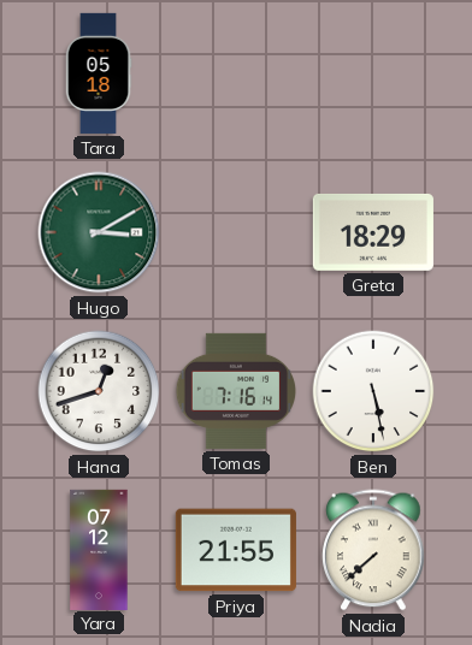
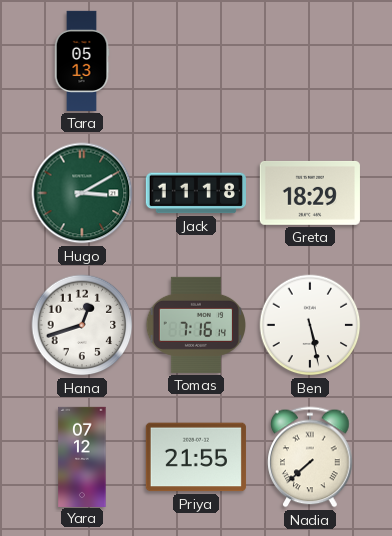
Tara: 05:18 -> 05:13
Jack: none -> 11:18
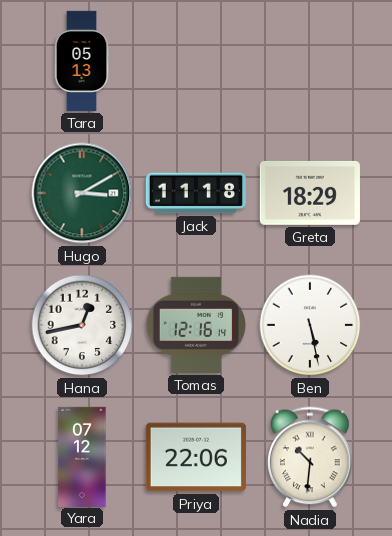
Hana: 12:42 -> 12:43
Tomas: 7:16 -> 12:16
Priya: 21:55 -> 22:06
Nadia: 7:38 -> 10:31
